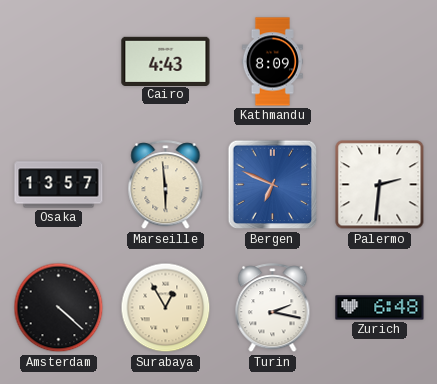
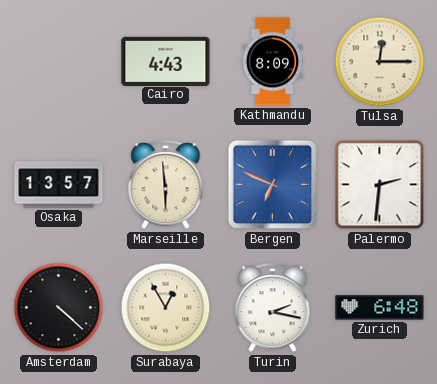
Tulsa: none -> 12:15
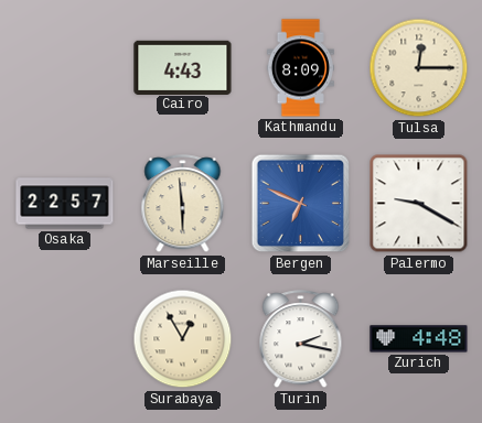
Osaka: 13:57 -> 22:57
Palermo: 2:31 -> 9:20
Amsterdam: 4:22 -> none
Zurich: 6:48 -> 4:48
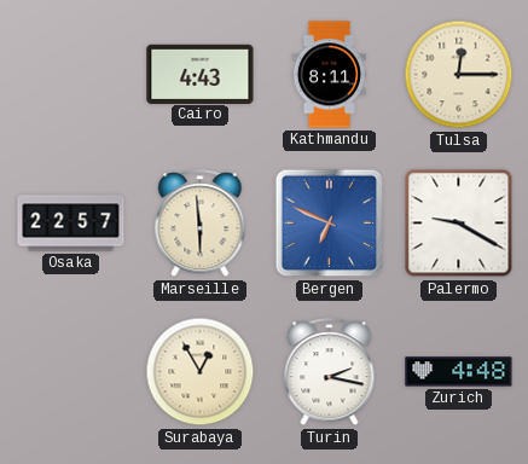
Kathmandu: 8:09 -> 8:11
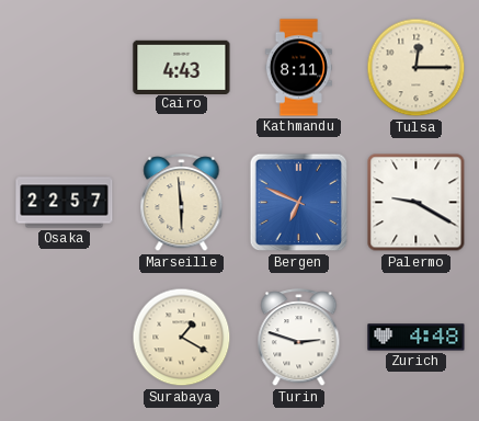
Surabaya: 12:55 -> 1:20
Turin: 2:17 -> 2:48
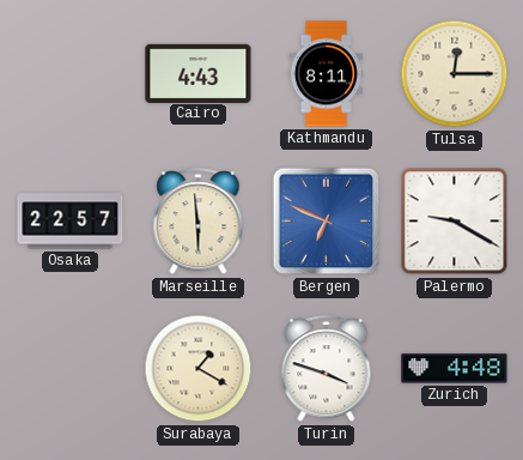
Turin: 2:48 -> 3:48
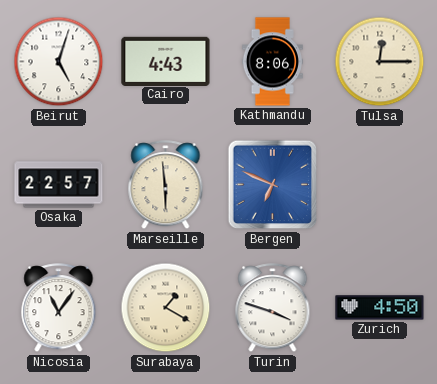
Beirut: none -> 5:03
Kathmandu: 8:11 -> 8:06
Palermo: 9:20 -> none
Nicosia: none -> 11:06
Zurich: 4:48 -> 4:50
